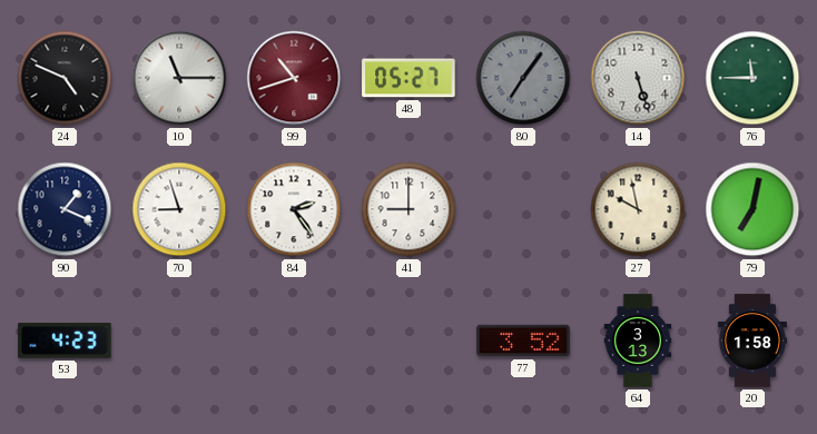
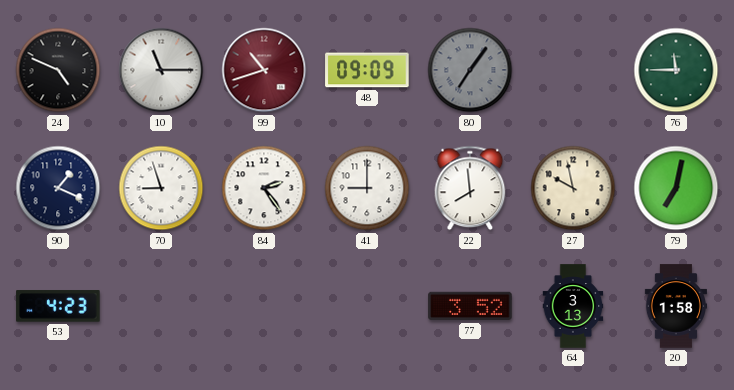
48: 05:27 -> 09:09
14: 5:27 -> none
22: none -> 7:59
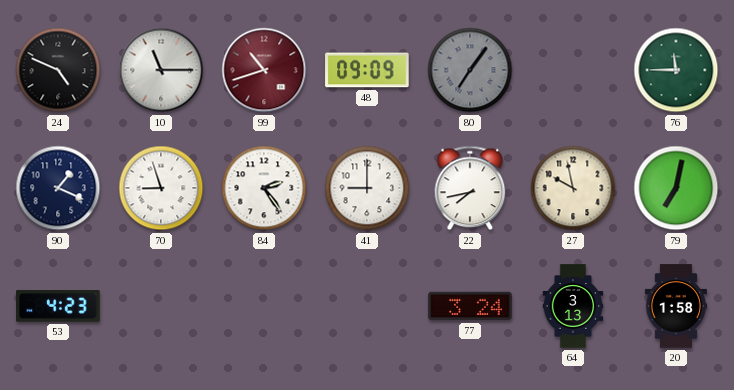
22: 7:59 -> 7:43
77: 3:52 -> 3:24
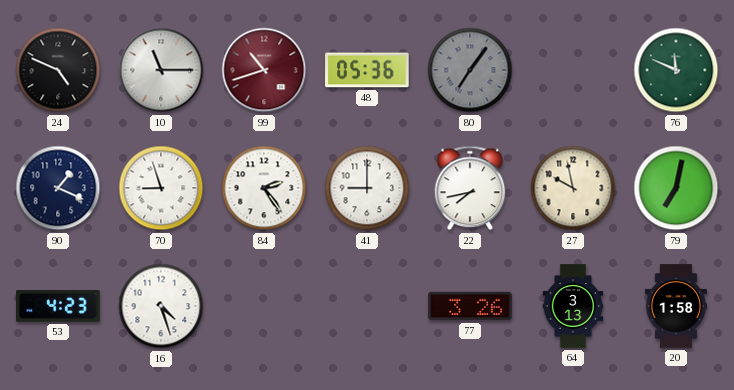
48: 09:09 -> 05:36
76: 11:45 -> 11:49
16: none -> 4:27
77: 3:24 -> 3:26
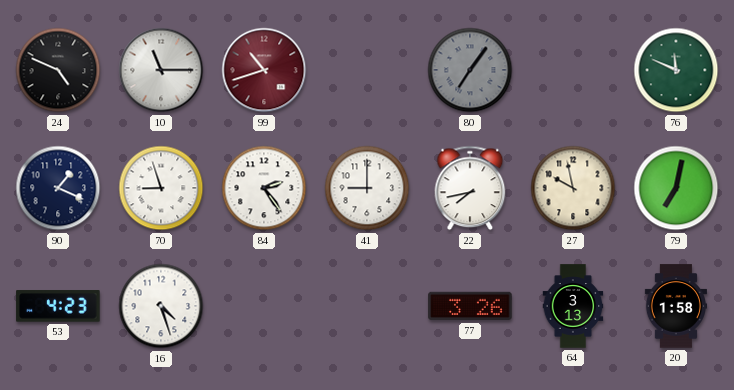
48: 05:36 -> none
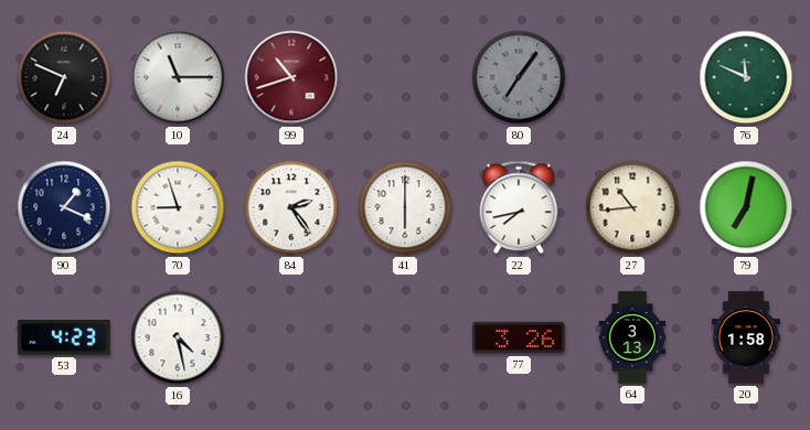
24: 4:49 -> 6:49
41: 9:00 -> 6:00
27: 9:58 -> 10:44
16: 4:27 -> 4:28
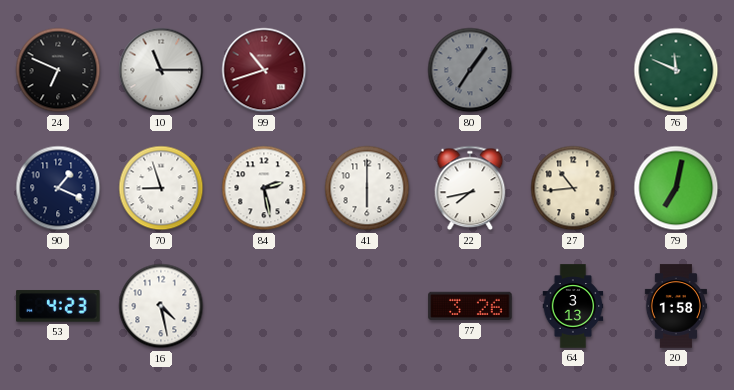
84: 2:24 -> 2:28
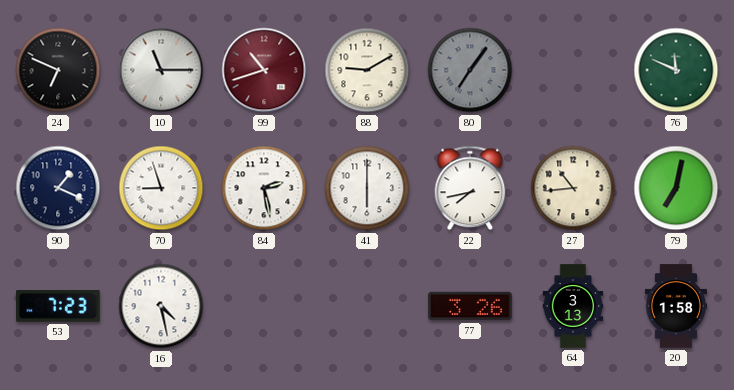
88: none -> 9:10
53: 4:23 -> 7:23
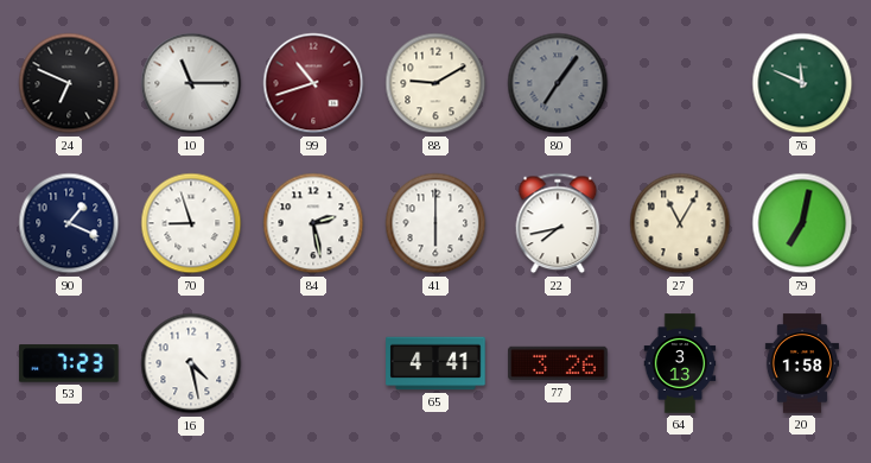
27: 10:44 -> 11:05
65: none -> 4:41
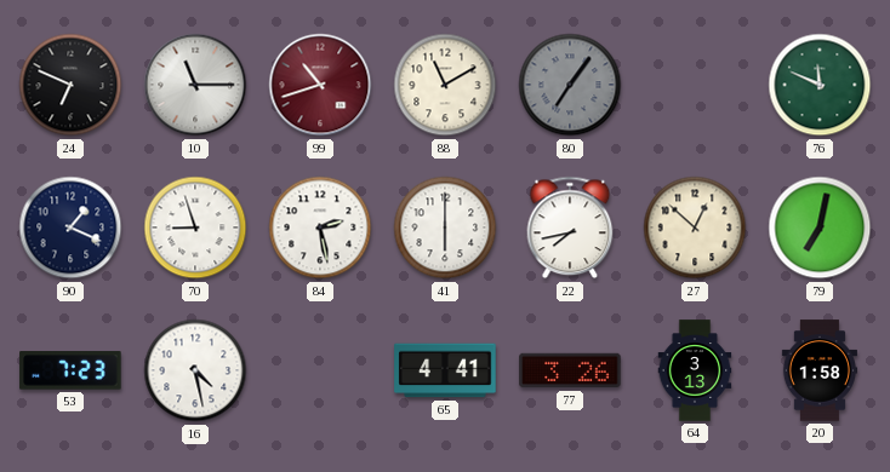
88: 9:10 -> 11:10
27: 11:05 -> 12:52
